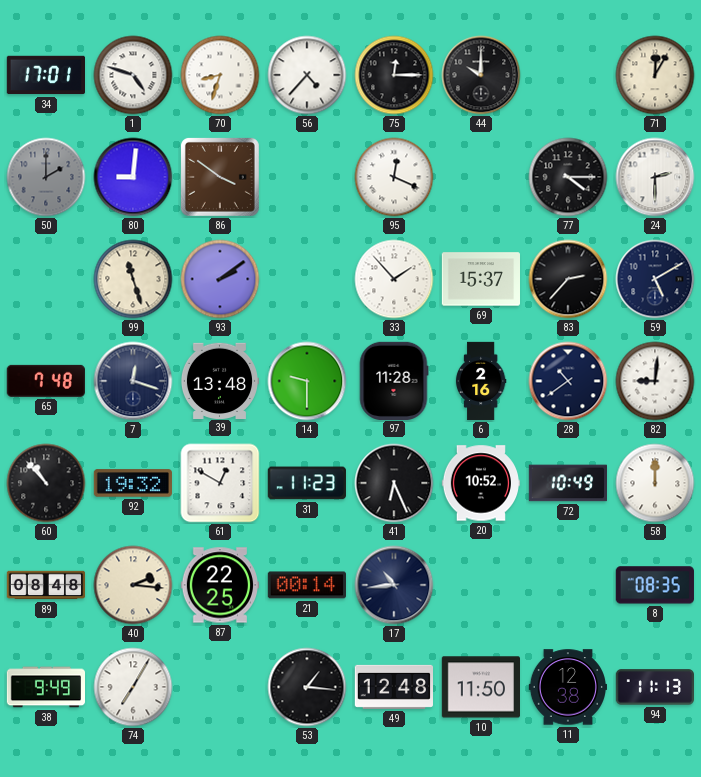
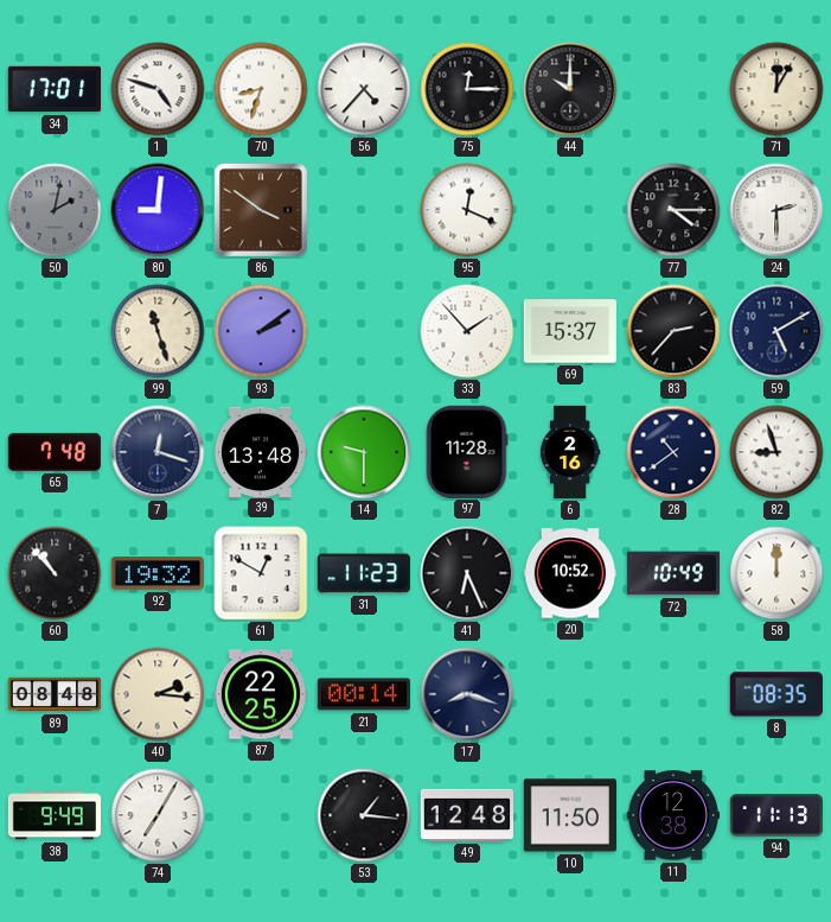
50: 2:00 -> 2:02
82: 9:01 -> 8:57
17: 10:44 -> 8:18
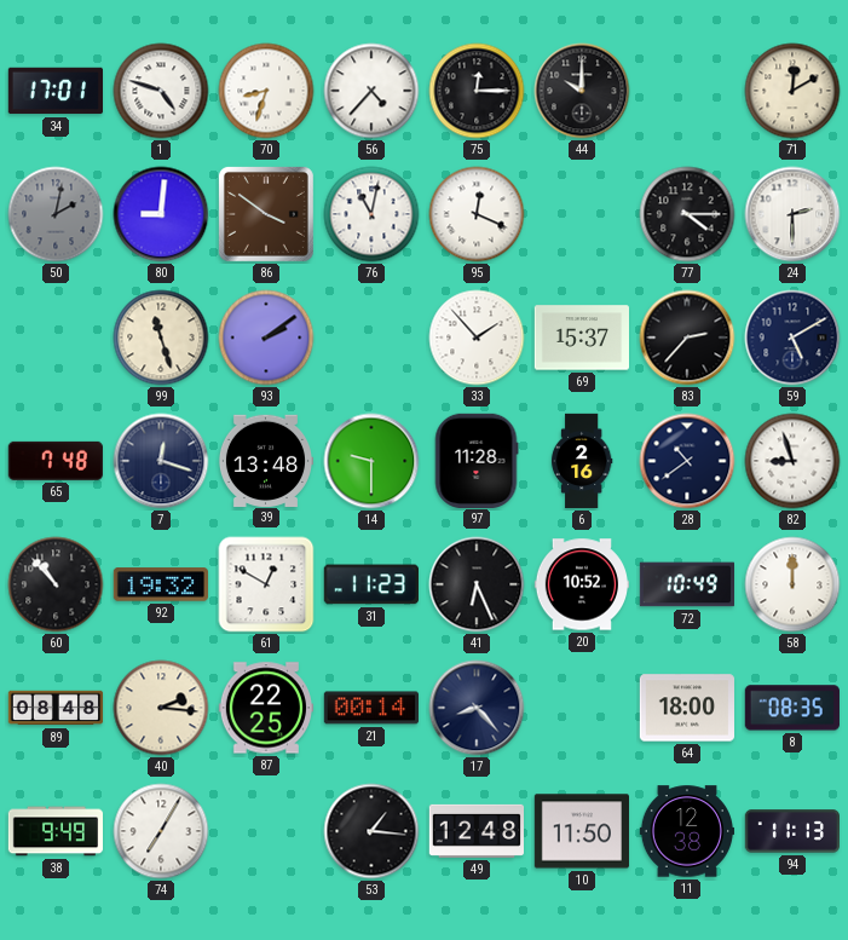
71: 12:05 -> 12:10
76: none -> 11:02
17: 8:18 -> 8:23
64: none -> 18:00
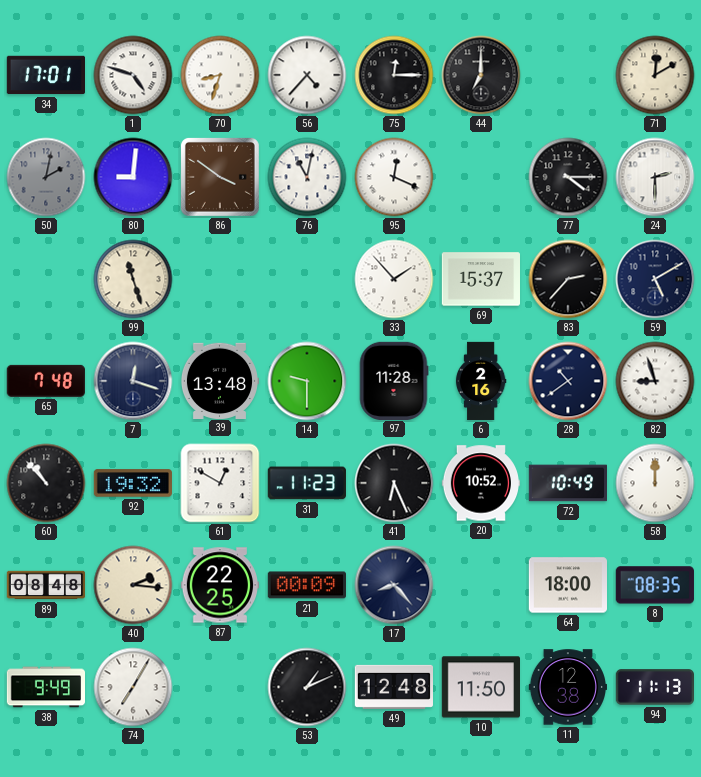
44: 10:00 -> 7:00
93: 2:09 -> none
21: 00:14 -> 00:09
53: 1:16 -> 1:11
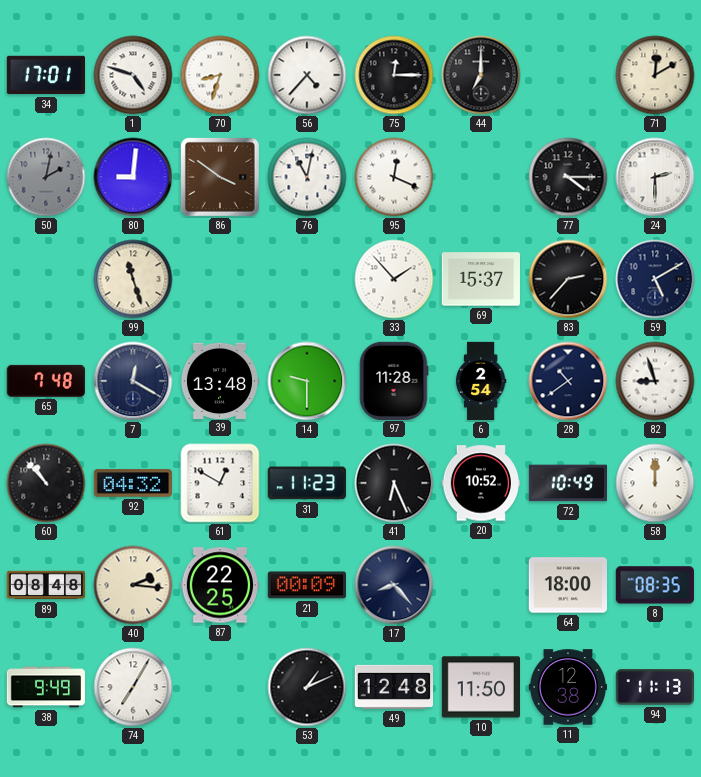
7: 12:18 -> 12:20
6: 2:16 -> 2:54
92: 19:32 -> 04:32
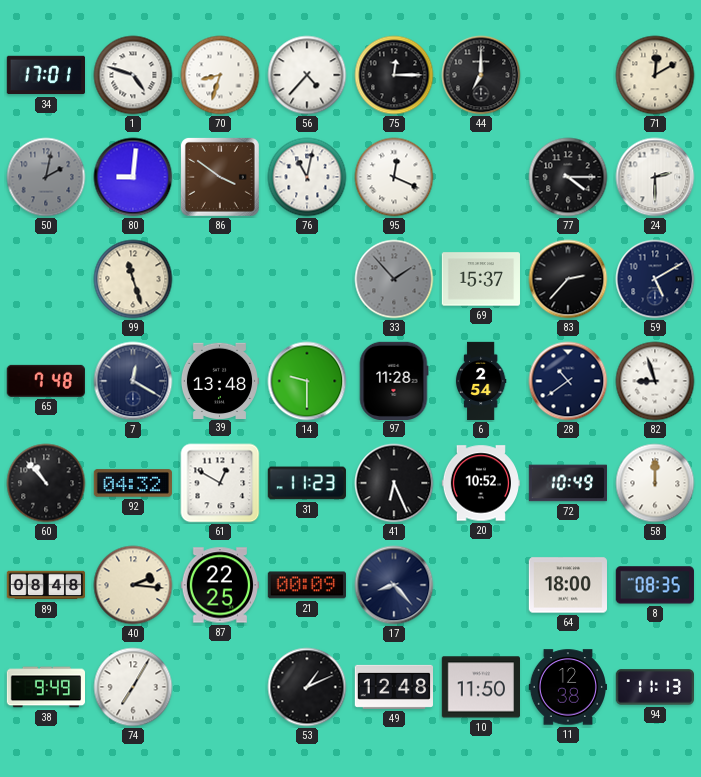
33 dial: white -> grey
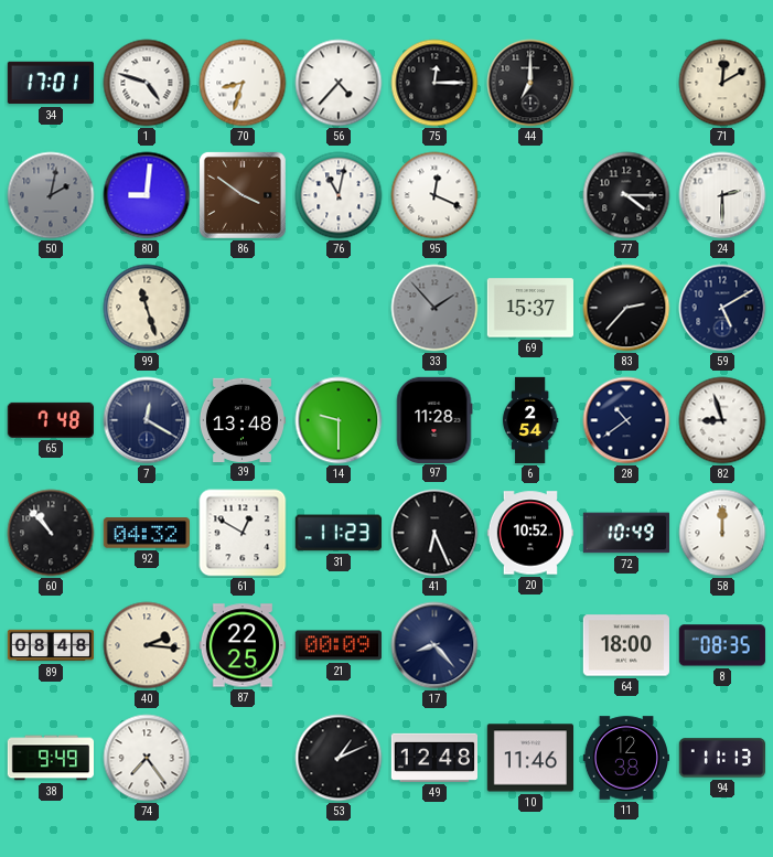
74: 7:05 -> 7:24
10: 11:50 -> 11:46
